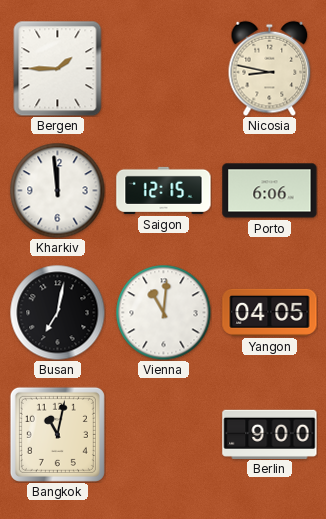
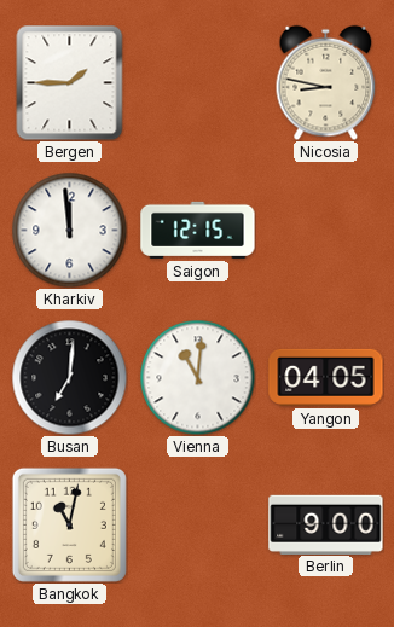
Porto: 6:06 -> none
Busan: 7:02 -> 7:01
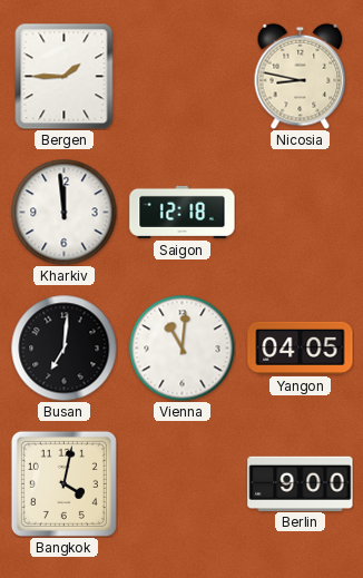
Saigon: 12:15 -> 12:18
Bangkok: 11:02 -> 4:02
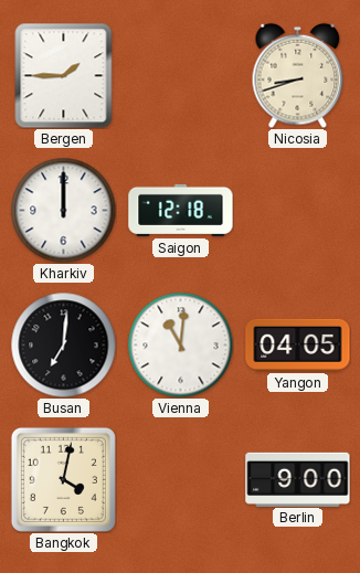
Nicosia: 8:47 -> 8:42
Kharkiv: 11:59 -> 12:00
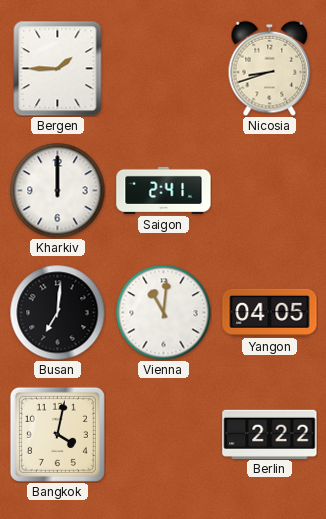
Saigon: 12:18 -> 2:41
Berlin: 9:00 -> 2:22
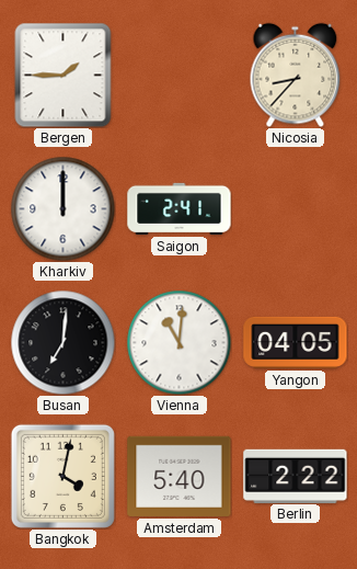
Nicosia: 8:42 -> 8:37
Amsterdam: none -> 5:40
